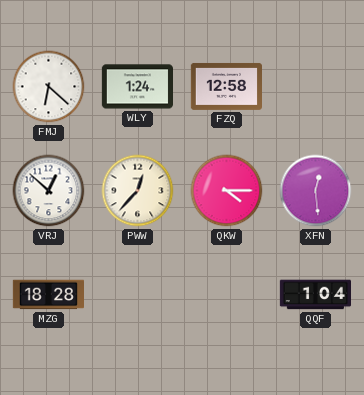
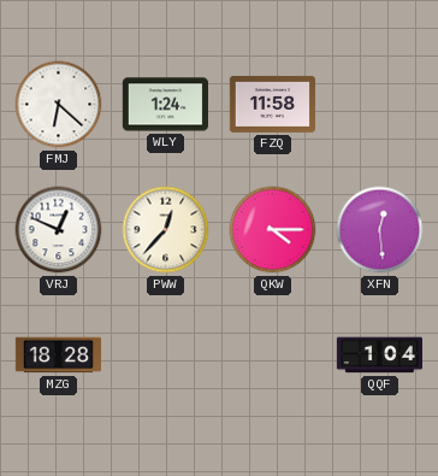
FZQ: 12:58 -> 11:58
VRJ: 12:52 -> 12:49
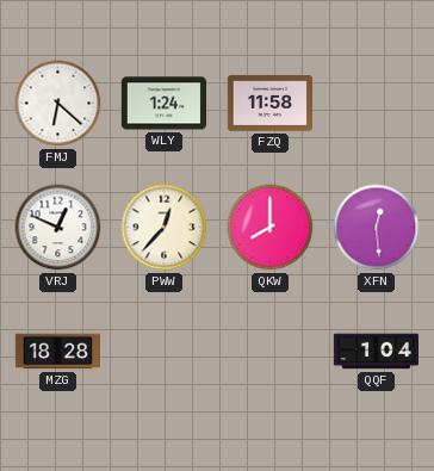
QKW: 4:15 -> 8:00
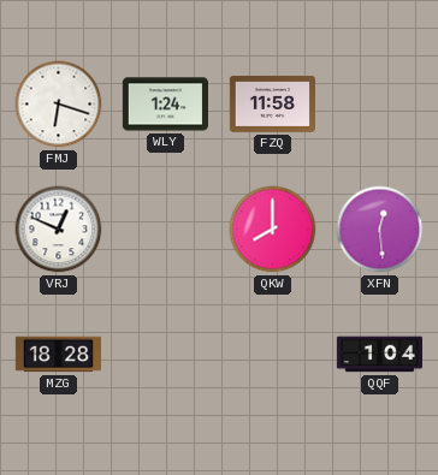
FMJ: 6:22 -> 6:18
PWW: 12:37 -> none
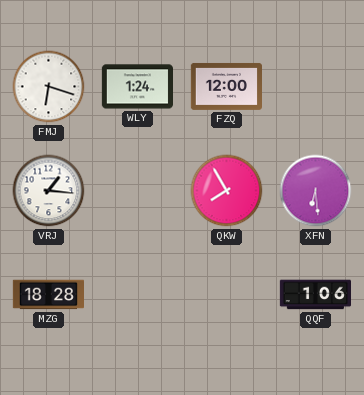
FZQ: 11:58 -> 12:00
VRJ: 12:49 -> 1:16
QKW: 8:00 -> 7:55
XFN: 12:29 -> 6:29
QQF: 1:04 -> 1:06
